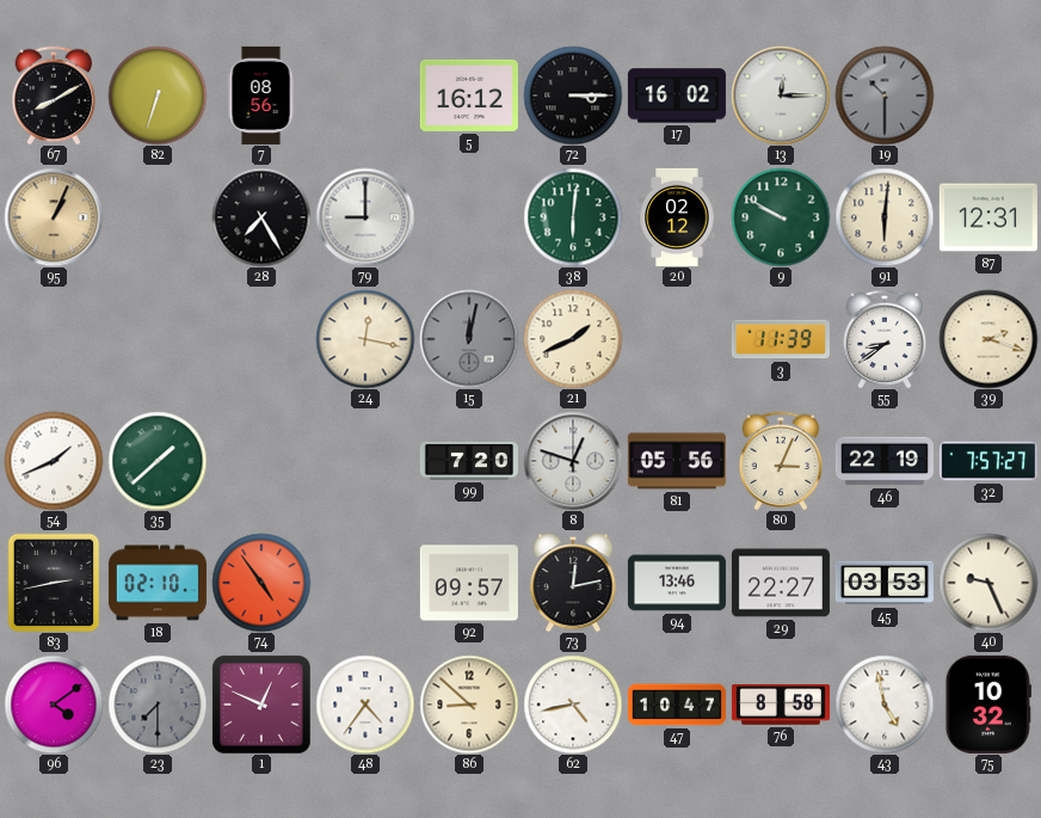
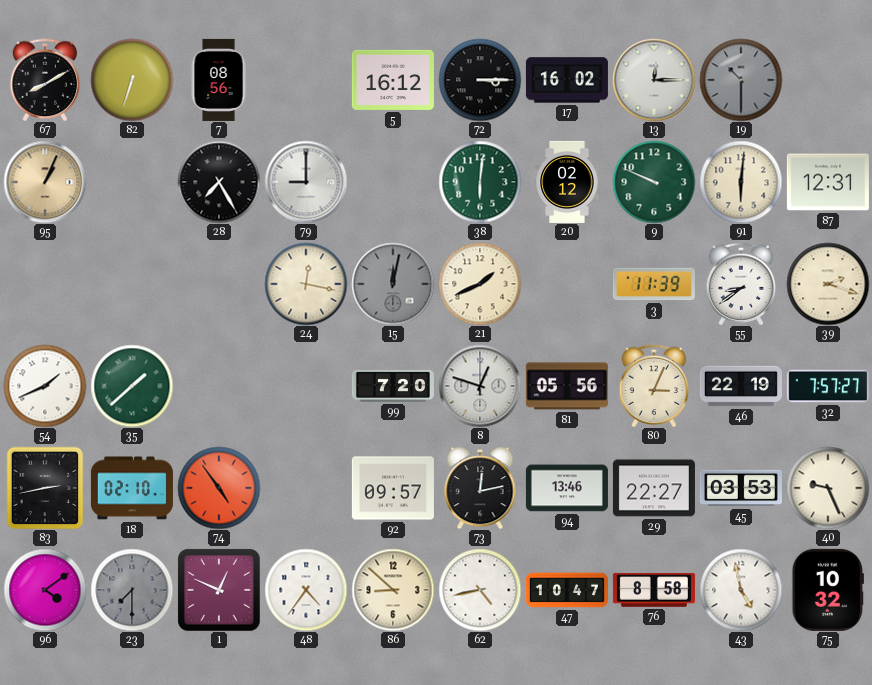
9: 9:50 -> 9:49
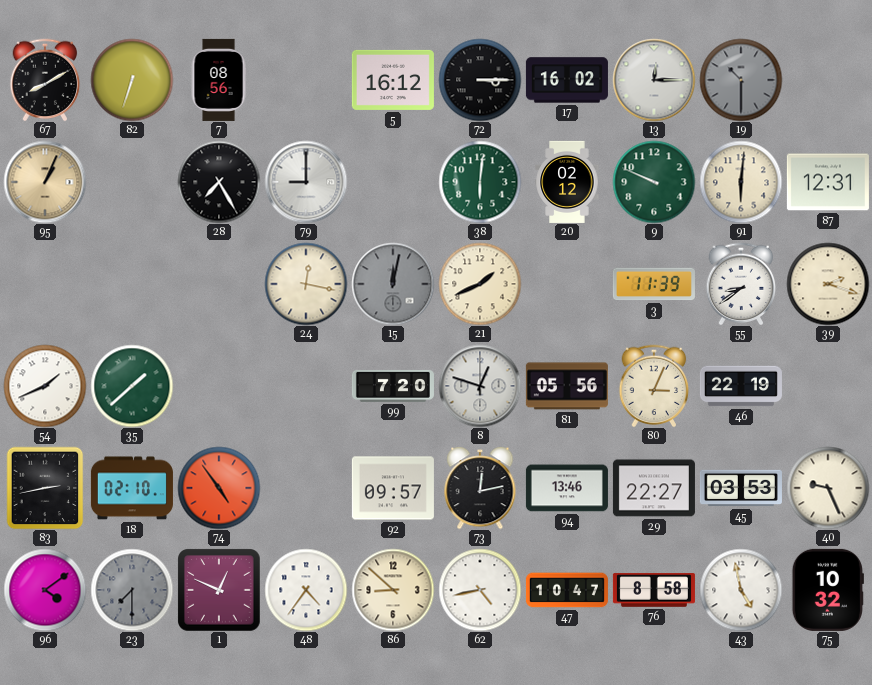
32: 7:57 -> none
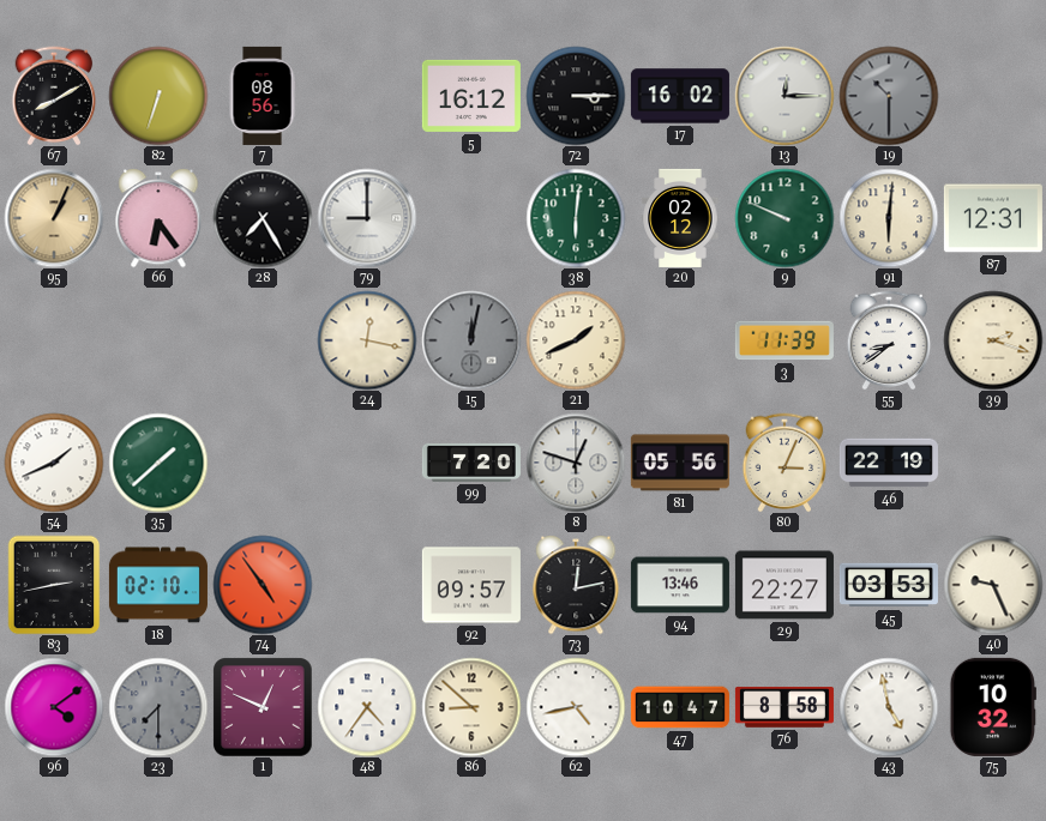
66: none -> 6:24
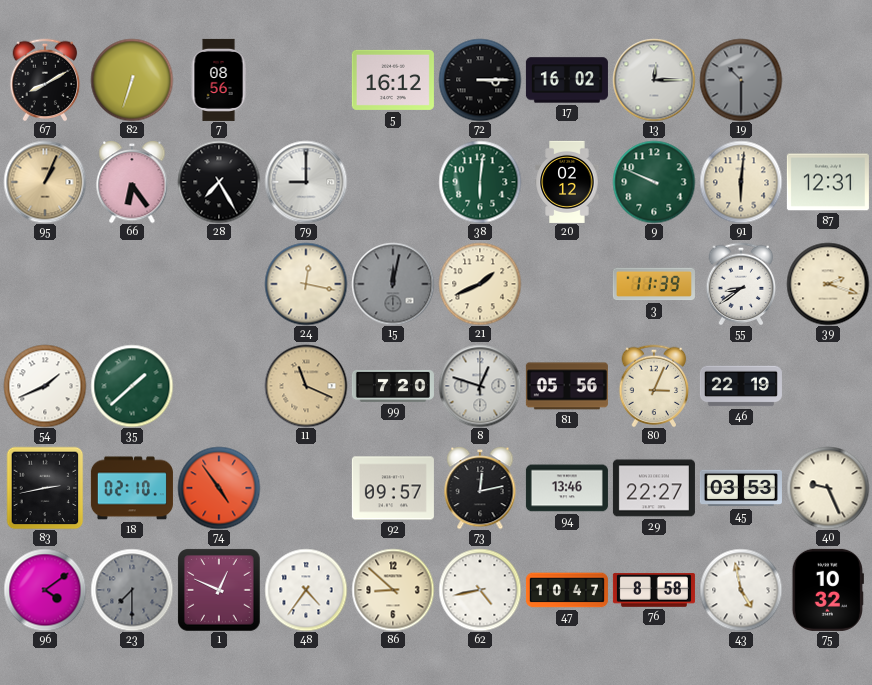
11: none -> 11:19
